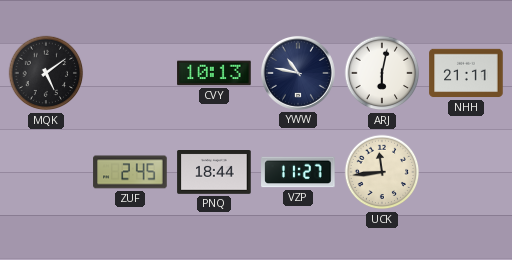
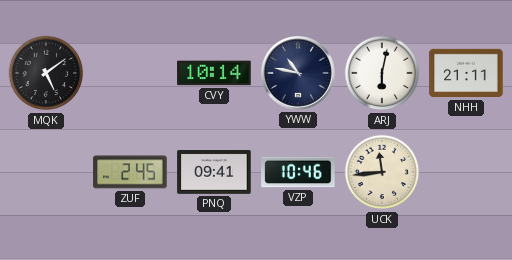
CVY: 10:13 -> 10:14
PNQ: 18:44 -> 09:41
VZP: 11:27 -> 10:46
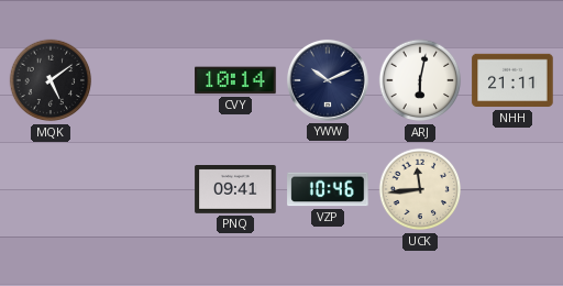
YWW: 10:47 -> 10:11
ZUF: 2:45 -> none
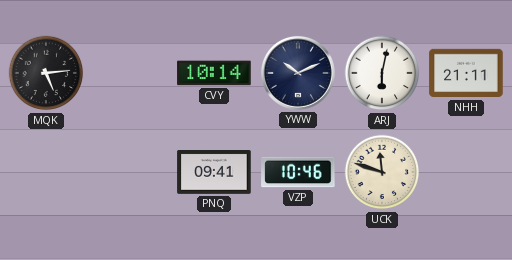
MQK: 5:09 -> 5:14
UCK: 11:44 -> 11:48
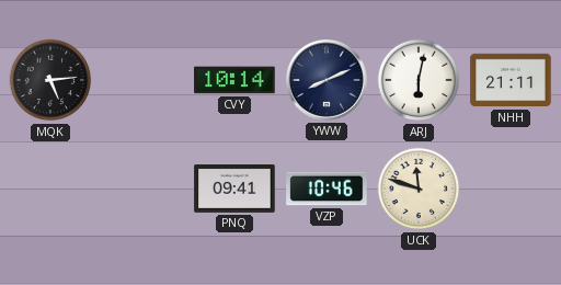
YWW: 10:11 -> 8:11
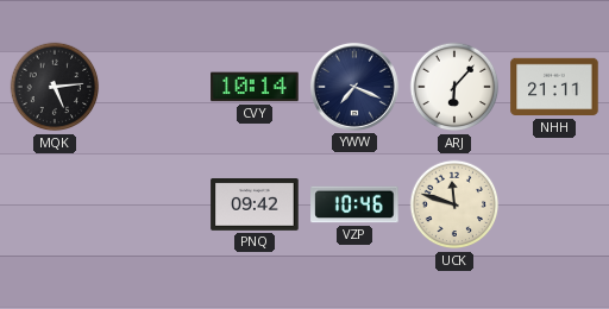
YWW: 8:11 -> 7:19
ARJ: 6:02 -> 6:07
PNQ: 09:41 -> 09:42
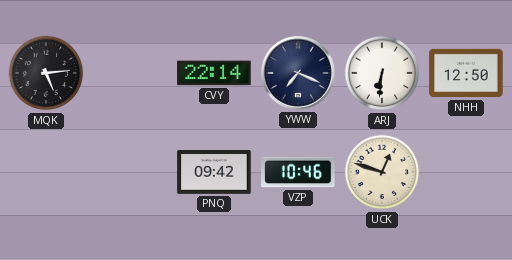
CVY: 10:14 -> 22:14
ARJ: 6:07 -> 6:31
NHH: 21:11 -> 12:50
UCK: 11:48 -> 12:48
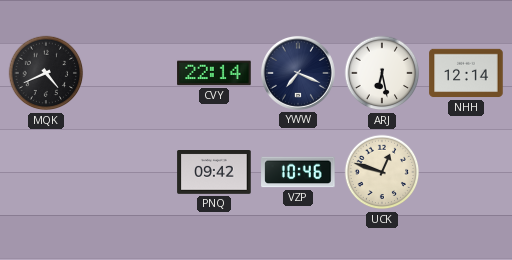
MQK: 5:14 -> 4:41
ARJ: 6:31 -> 6:28
NHH: 12:50 -> 12:14
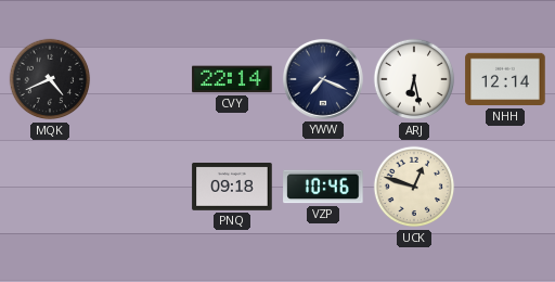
PNQ: 09:42 -> 09:18
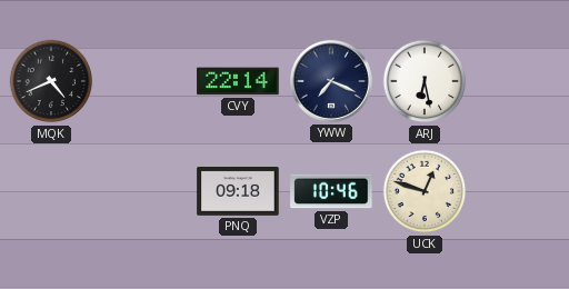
NHH: 12:14 -> none
